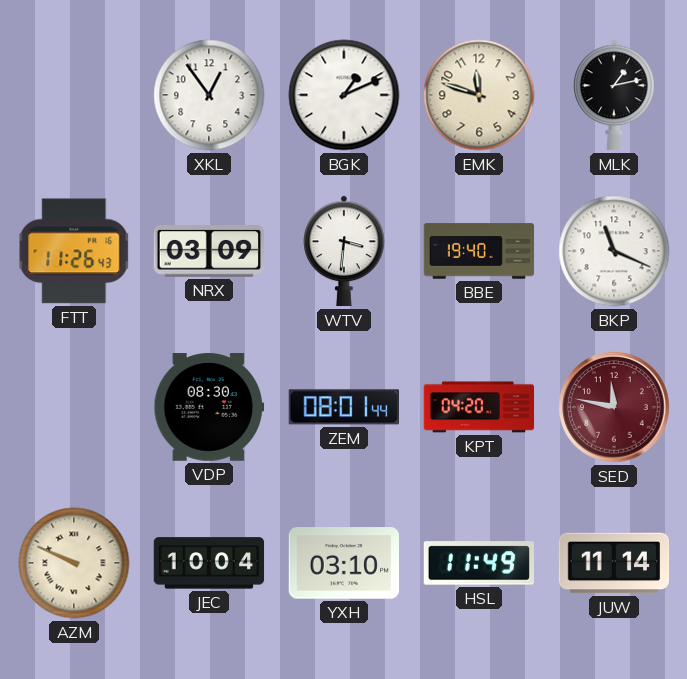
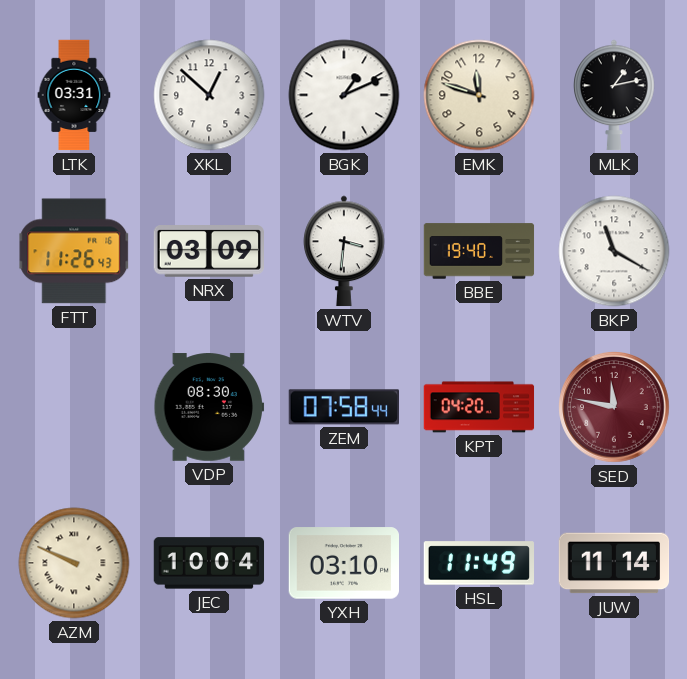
LTK: none -> 03:31
XKL: 12:54 -> 12:52
BKP: 11:19 -> 11:20
ZEM: 08:01 -> 07:58
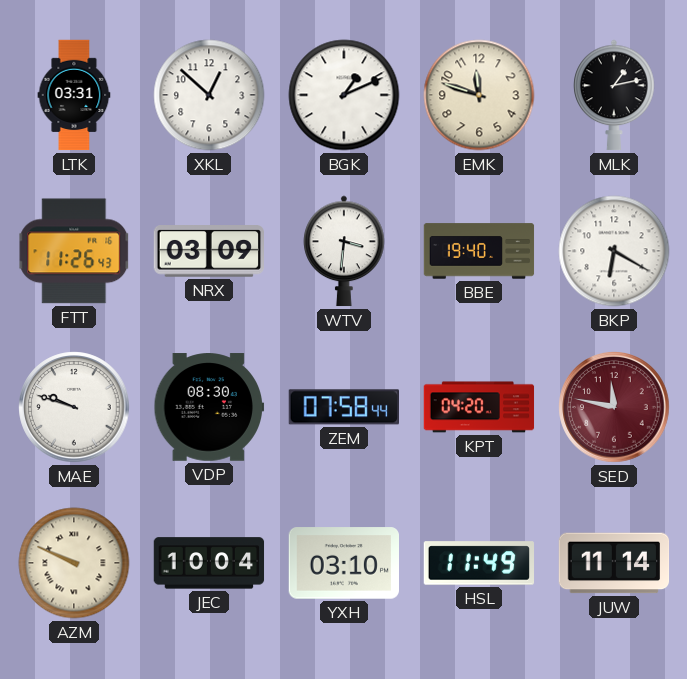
BKP: 11:20 -> 6:20
MAE: none -> 9:48
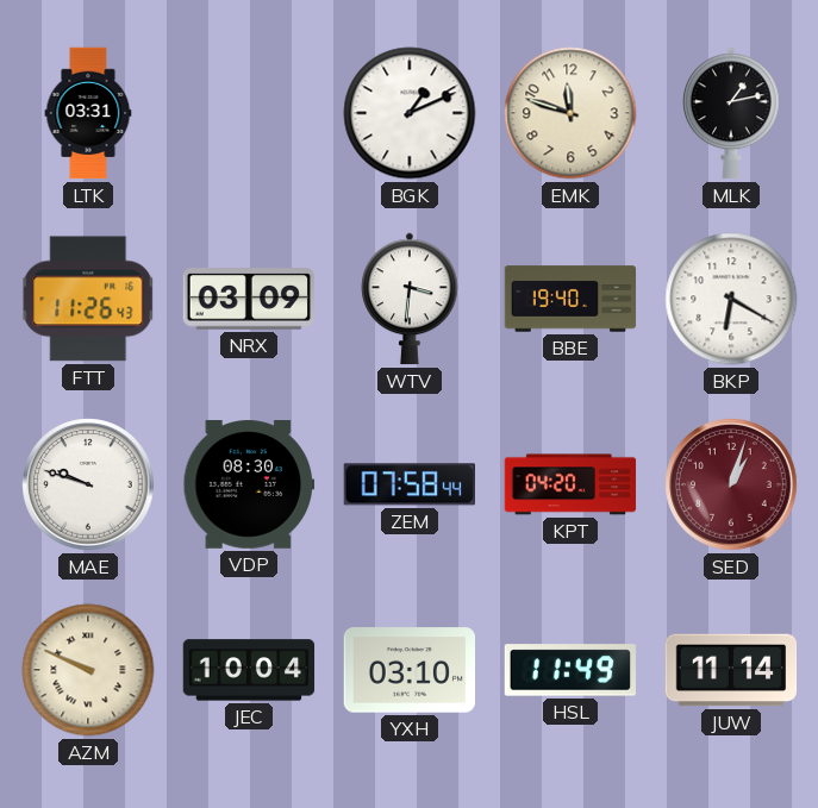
XKL: 12:52 -> none
SED: 11:47 -> 1:03
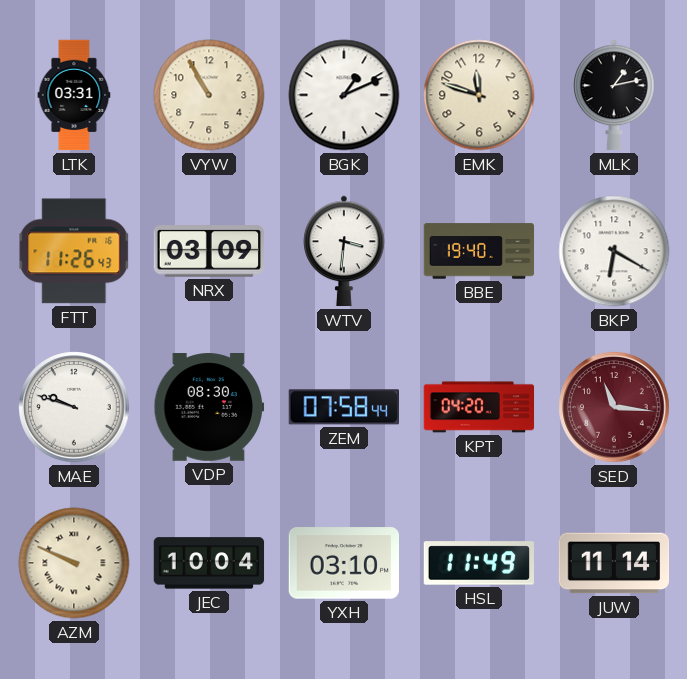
VYW: none -> 10:55
SED: 1:03 -> 11:16
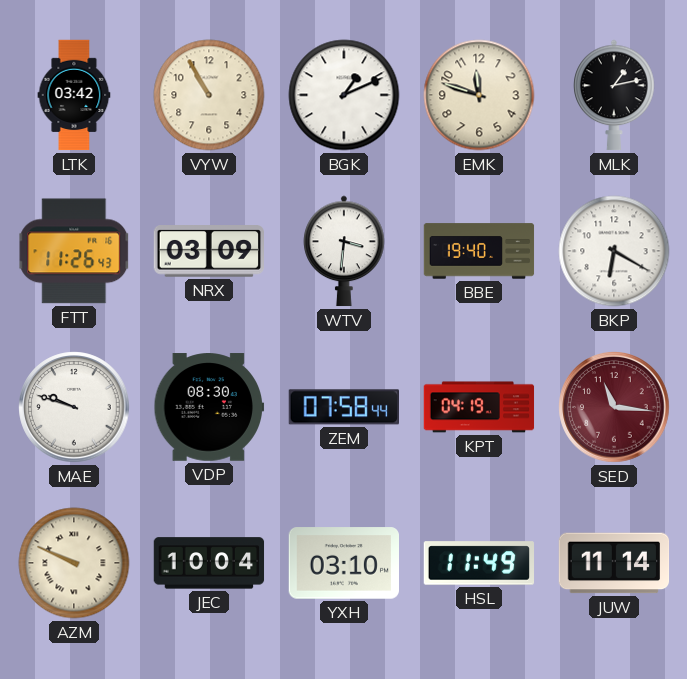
LTK: 03:31 -> 03:42
KPT: 04:20 -> 04:19
